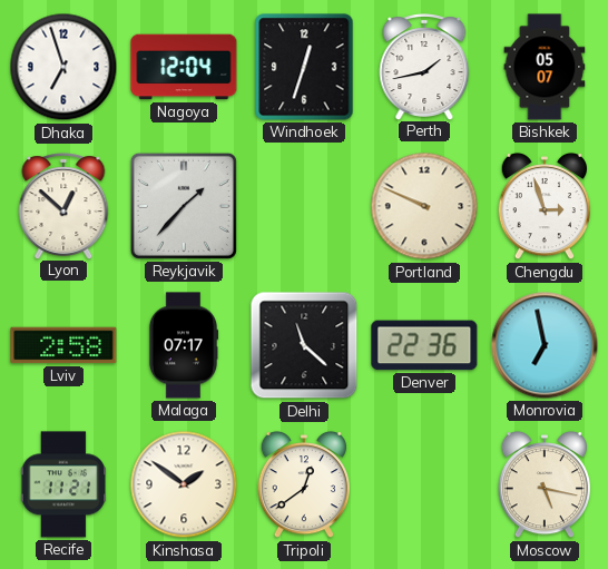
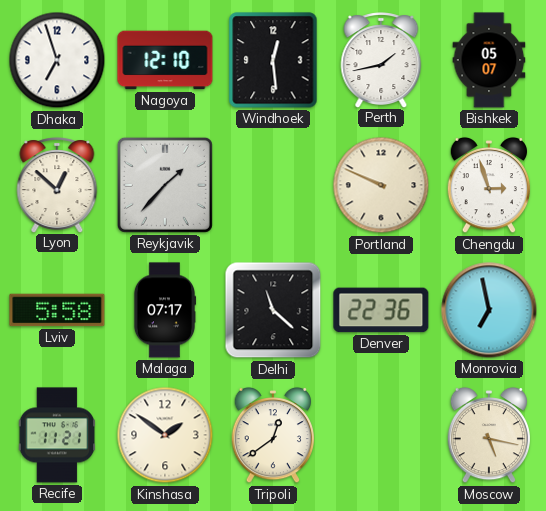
Nagoya: 12:04 -> 12:10
Windhoek: 12:33 -> 12:29
Lviv: 2:58 -> 5:58
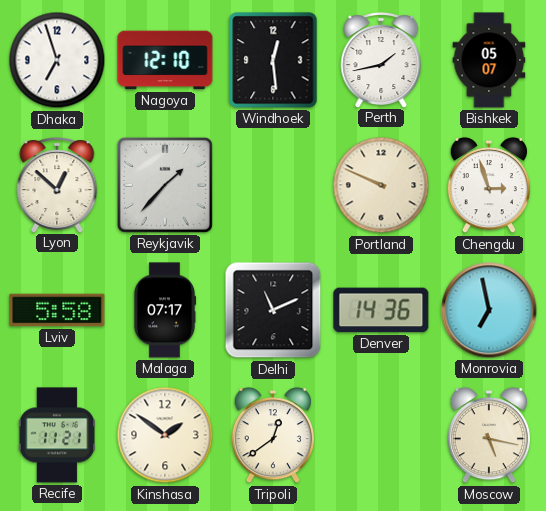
Delhi: 11:22 -> 11:11
Denver: 22:36 -> 14:36
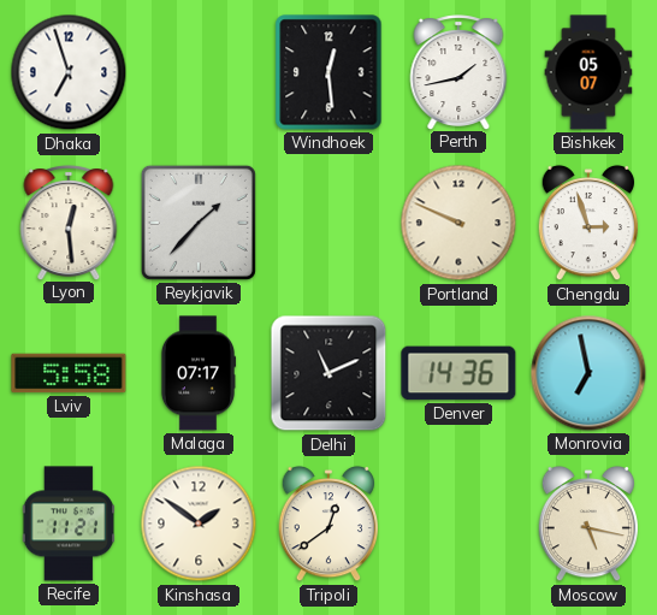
Nagoya: 12:10 -> none
Lyon: 12:52 -> 12:29
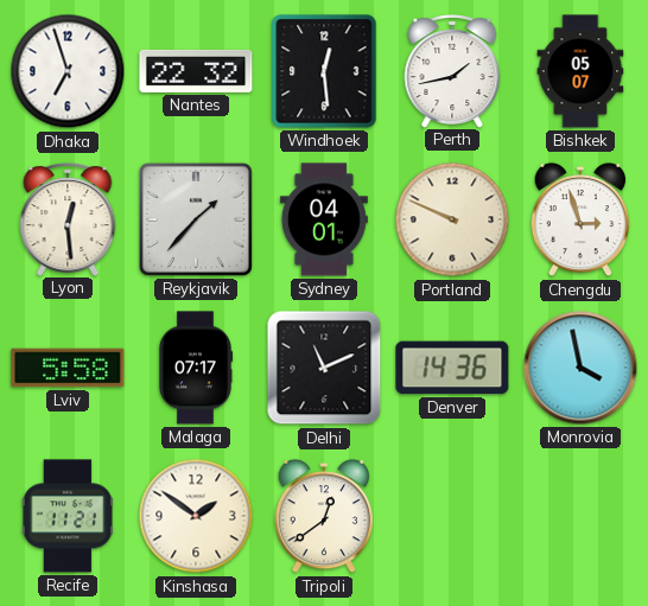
Nantes: none -> 22:32
Sydney: none -> 04:01
Monrovia: 6:58 -> 3:58
Moscow: 5:17 -> none
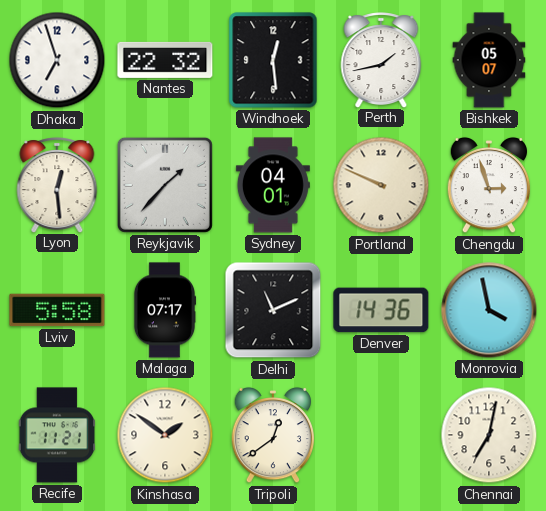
Chennai: none -> 7:02
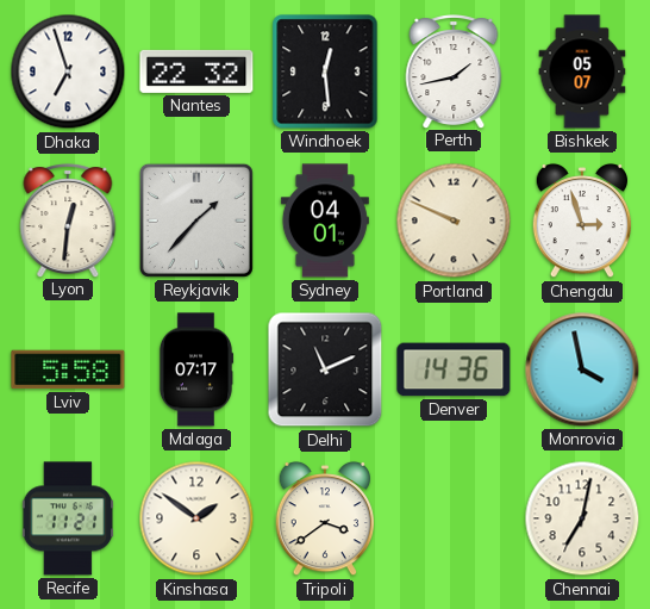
Lyon: 12:29 -> 12:31
Tripoli: 12:39 -> 3:39
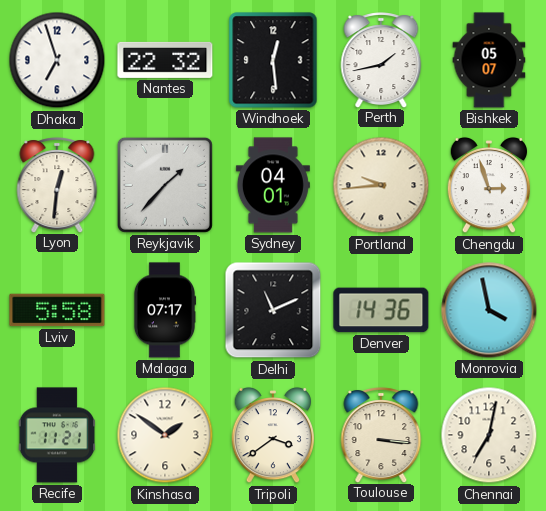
Portland: 9:49 -> 9:44
Toulouse: none -> 3:16
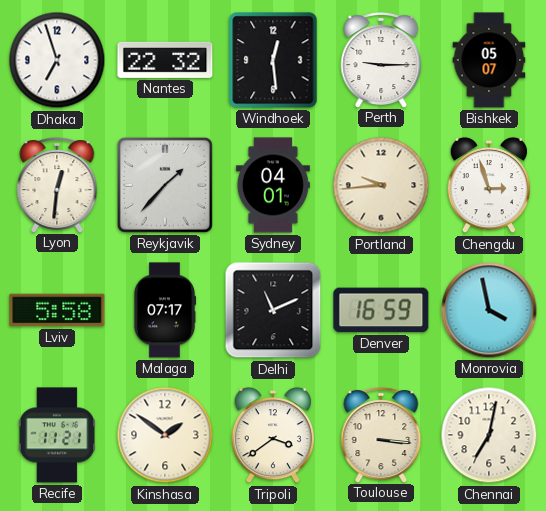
Perth: 1:43 -> 9:15
Denver: 14:36 -> 16:59
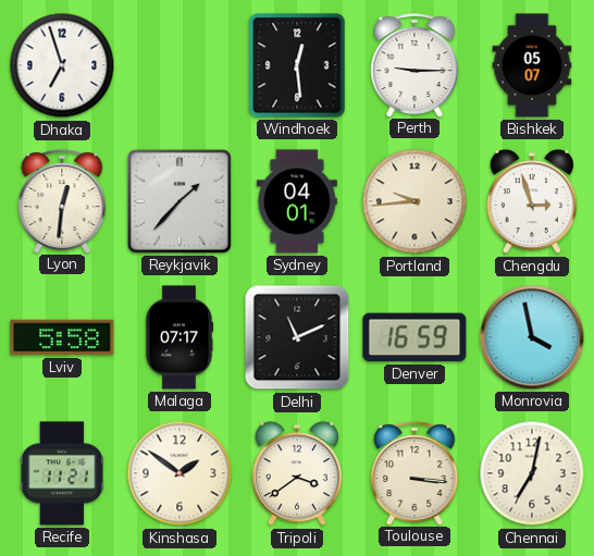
Nantes: 22:32 -> none
